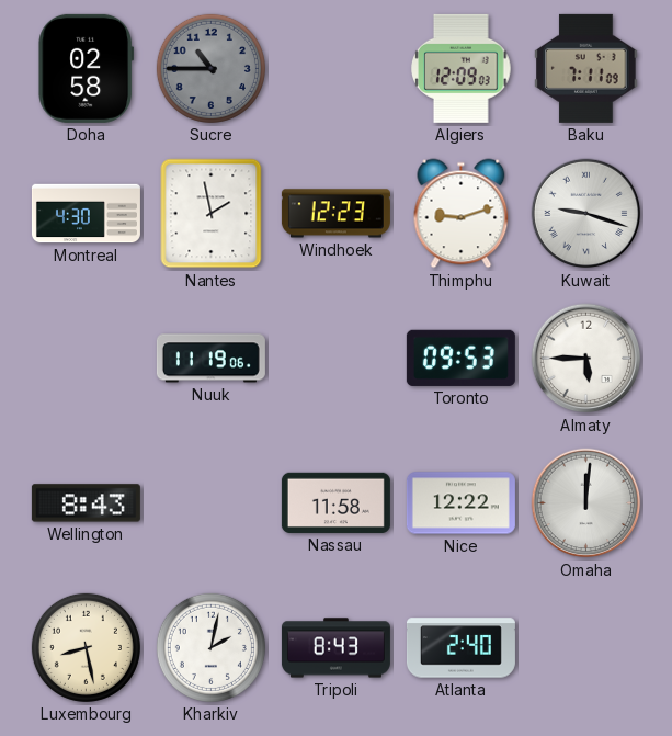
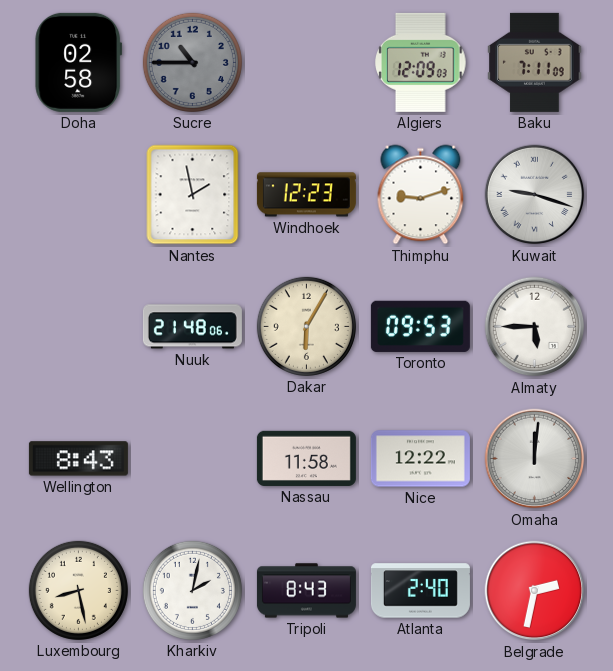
Montreal: 4:30 -> none
Nuuk: 11:19 -> 21:48
Dakar: none -> 6:05
Belgrade: none -> 2:32
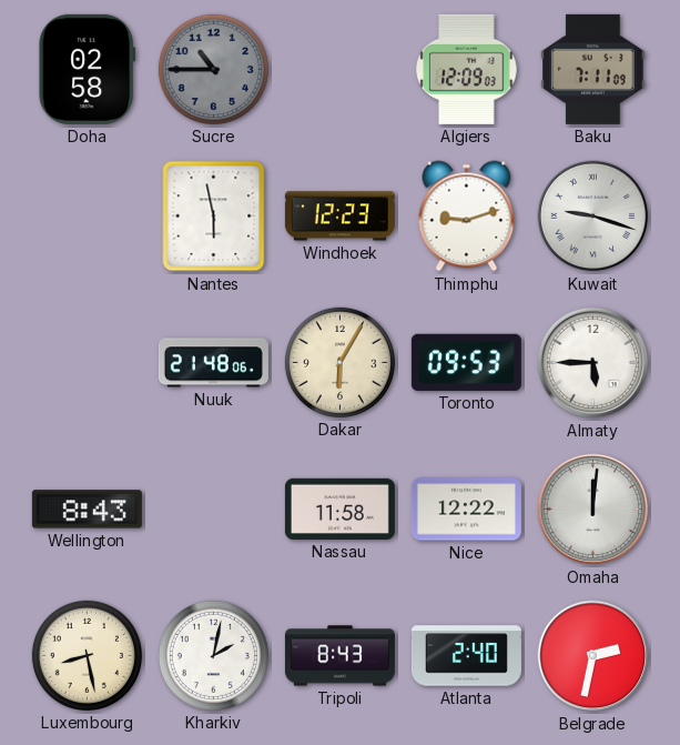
Nantes: 1:58 -> 5:58
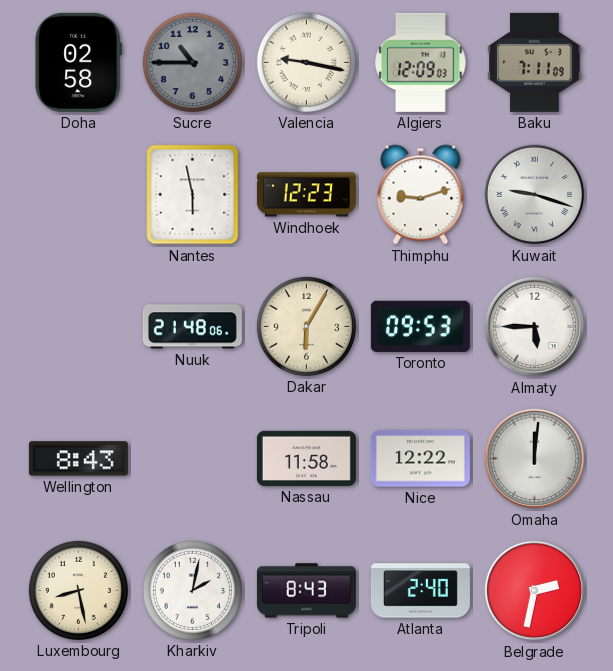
Valencia: none -> 9:17
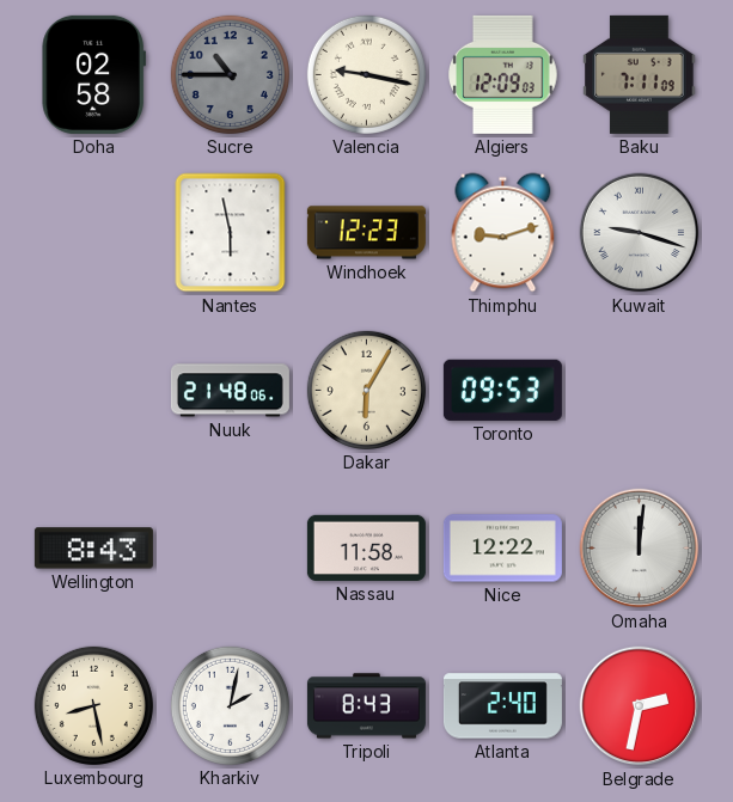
Almaty: 5:45 -> none
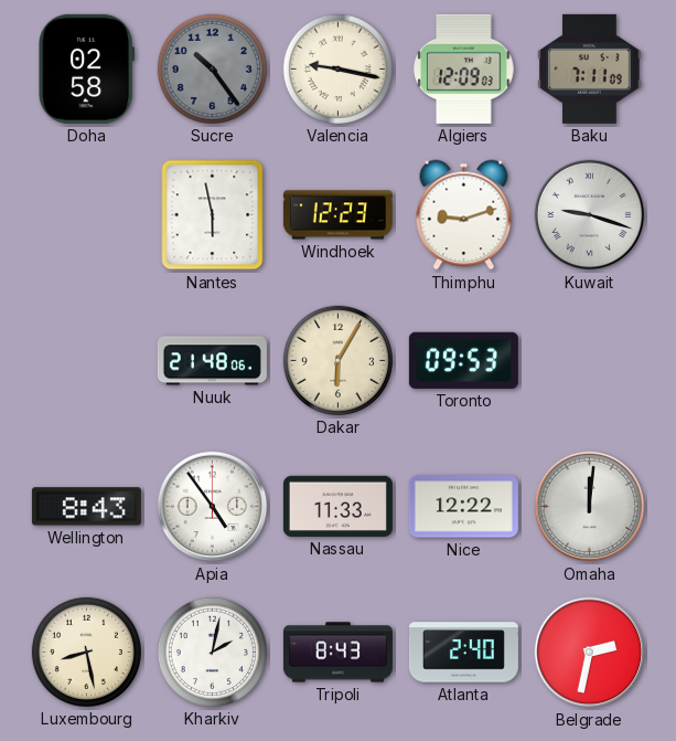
Sucre: 10:45 -> 10:24
Apia: none -> 4:54
Nassau: 11:58 -> 11:33
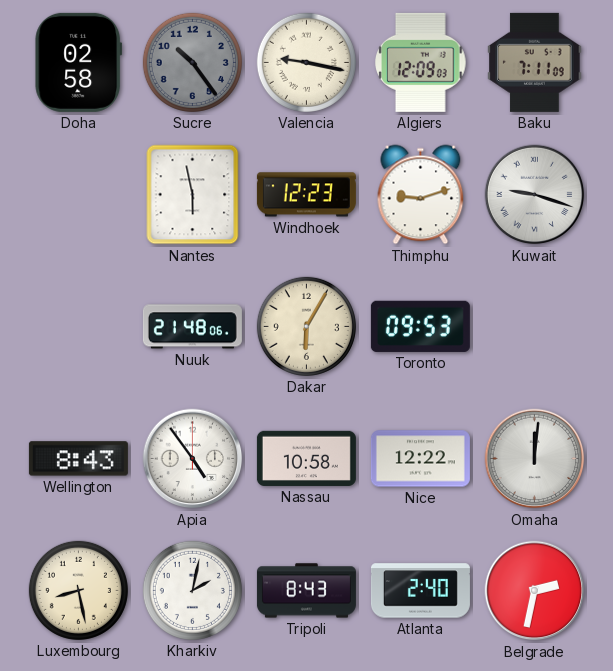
Nassau: 11:33 -> 10:58
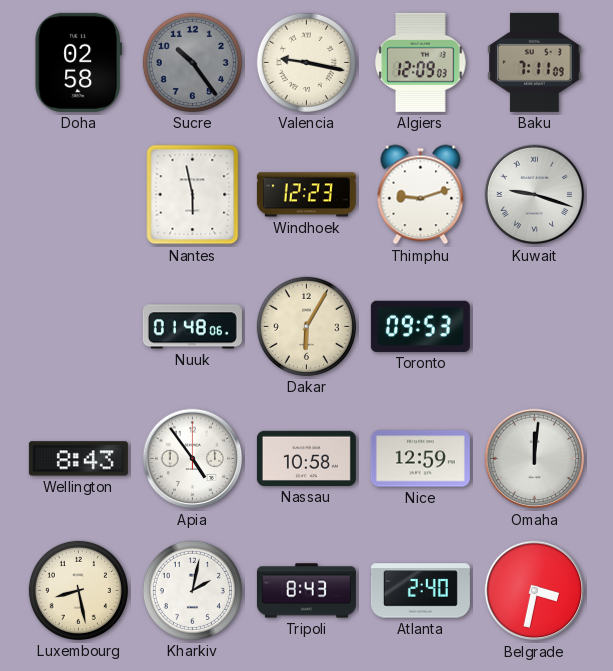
Nuuk: 21:48 -> 01:48
Nice: 12:22 -> 12:59
Belgrade: 2:32 -> 3:32
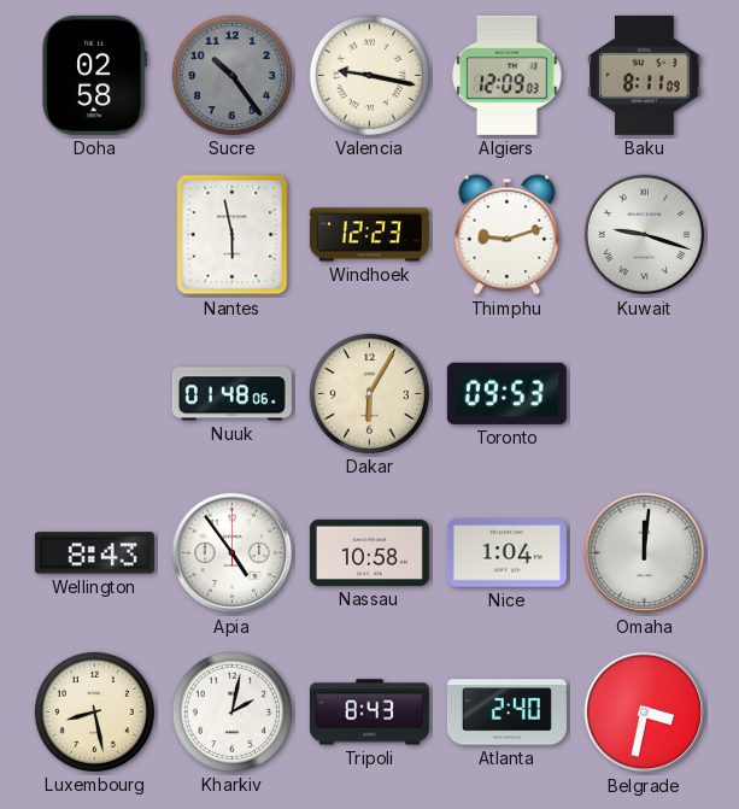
Baku: 7:11 -> 8:11
Nice: 12:59 -> 1:04
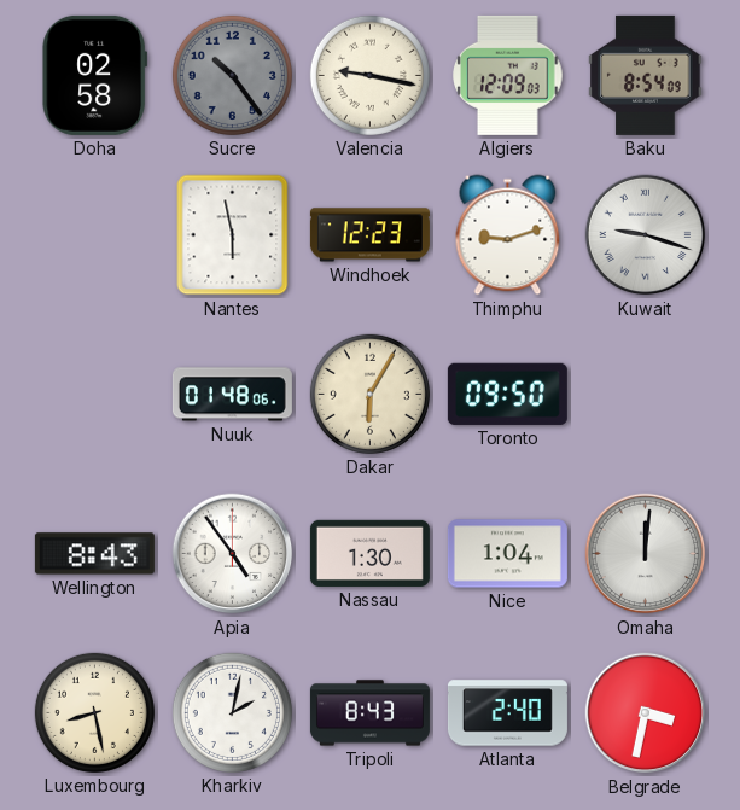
Baku: 8:11 -> 8:54
Toronto: 09:53 -> 09:50
Nassau: 10:58 -> 1:30
